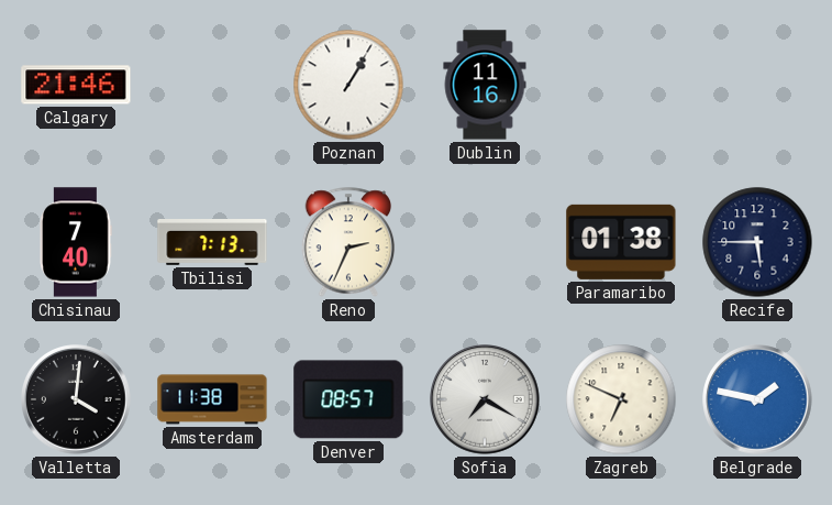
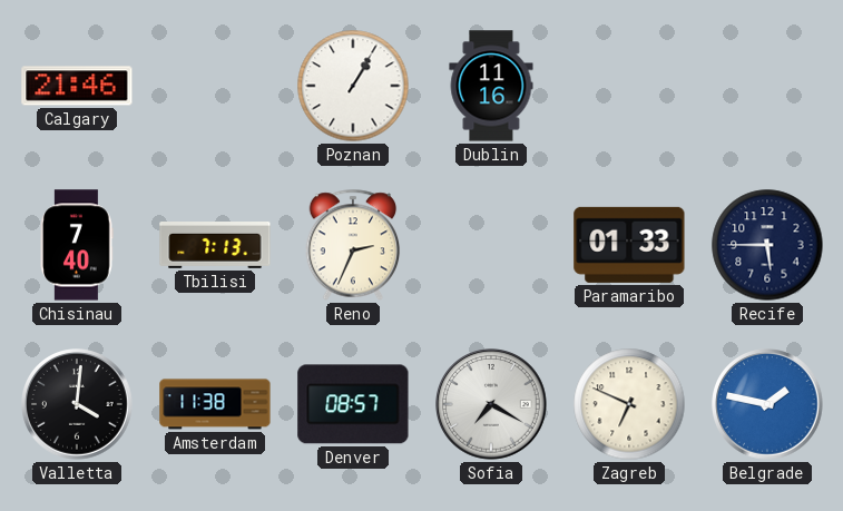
Paramaribo: 01:38 -> 01:33
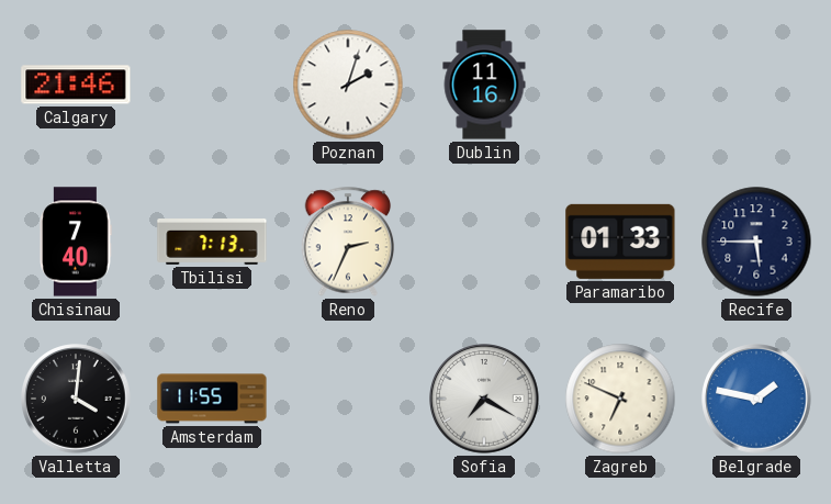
Poznan: 1:05 -> 2:03
Amsterdam: 11:38 -> 11:55
Denver: 08:57 -> none
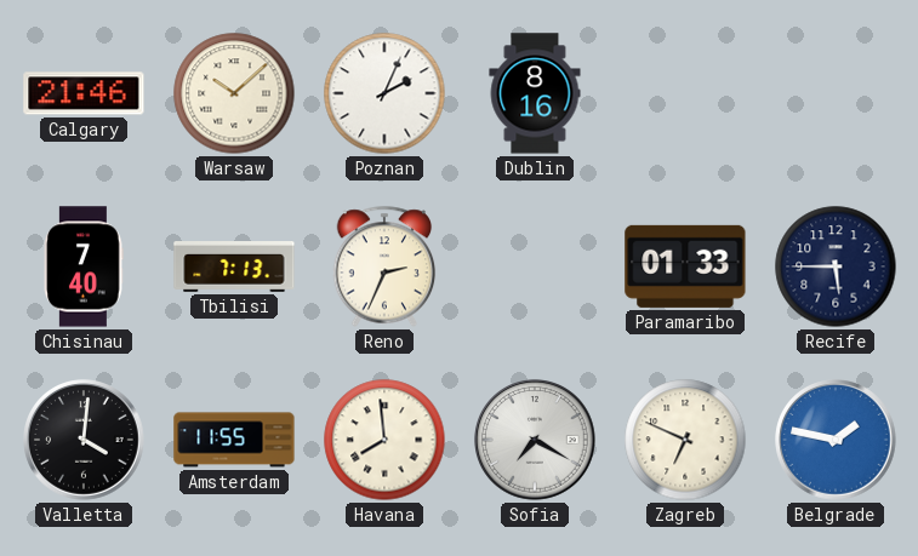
Warsaw: none -> 10:08
Poznan: 2:03 -> 2:04
Dublin: 11:16 -> 8:16
Havana: none -> 7:59
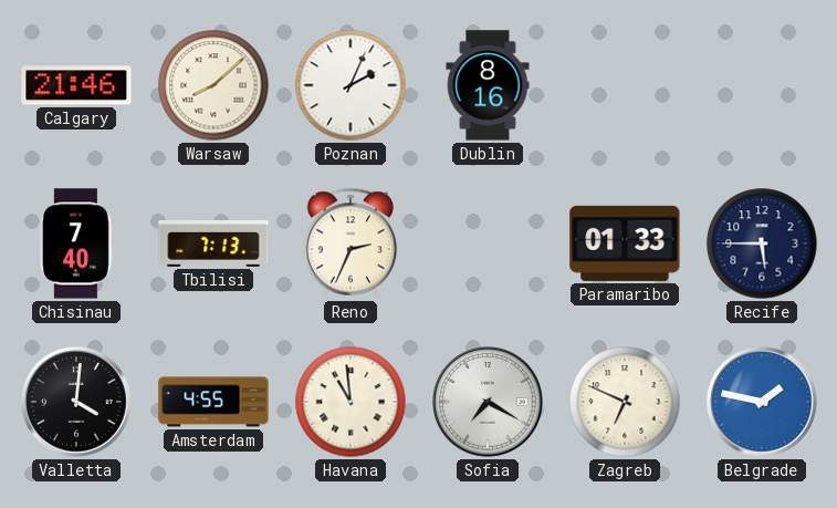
Warsaw: 10:08 -> 8:08
Amsterdam: 11:55 -> 4:55
Havana: 7:59 -> 10:59
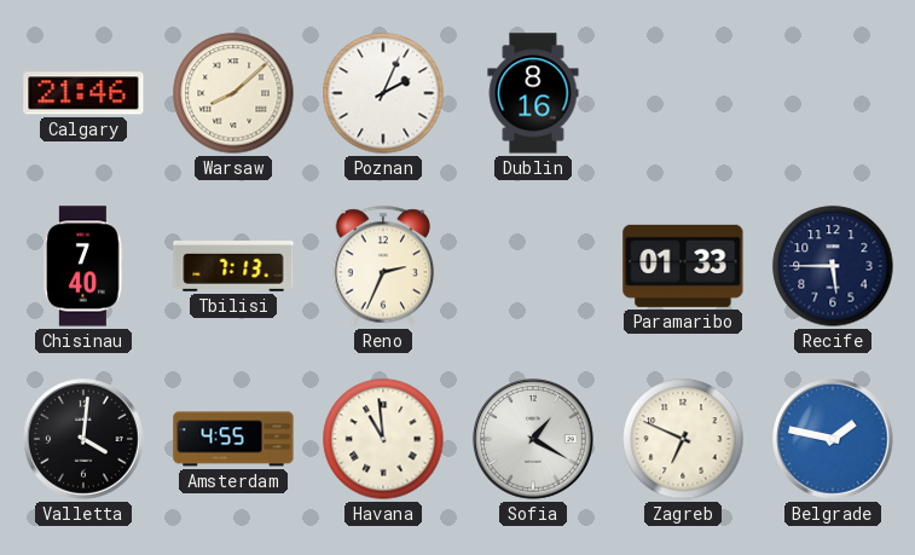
Sofia: 7:20 -> 1:20
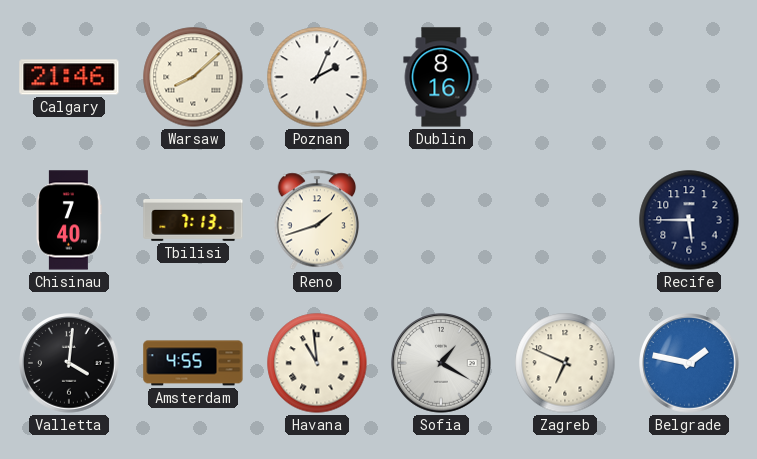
Reno: 2:34 -> 1:42
Paramaribo: 01:33 -> none
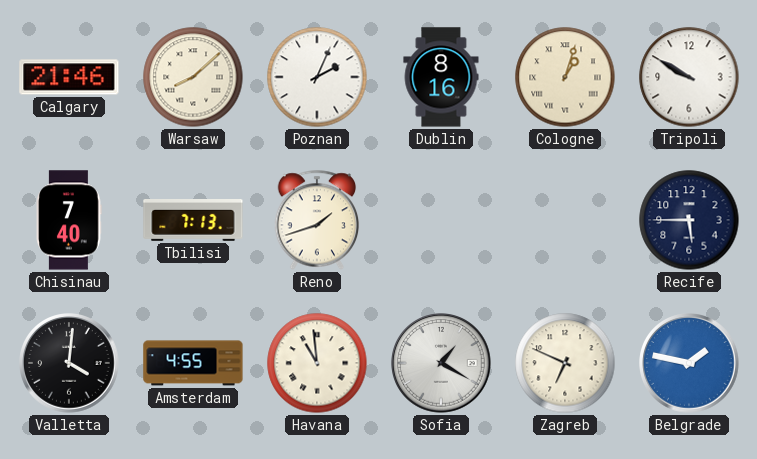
Cologne: none -> 1:03
Tripoli: none -> 9:50
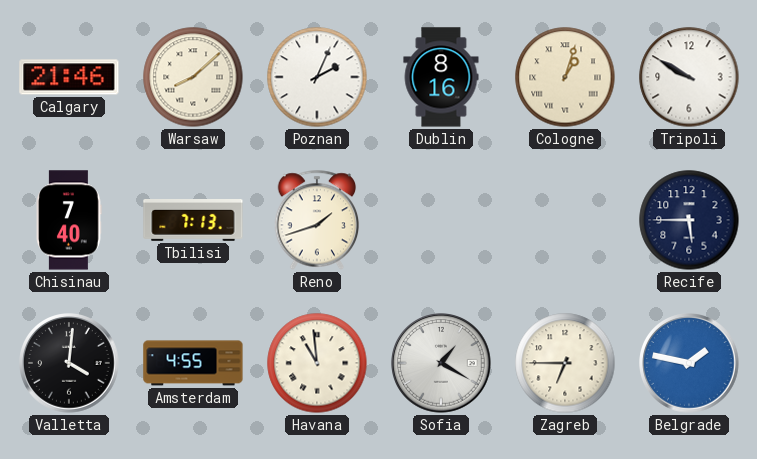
Zagreb: 6:49 -> 6:45
